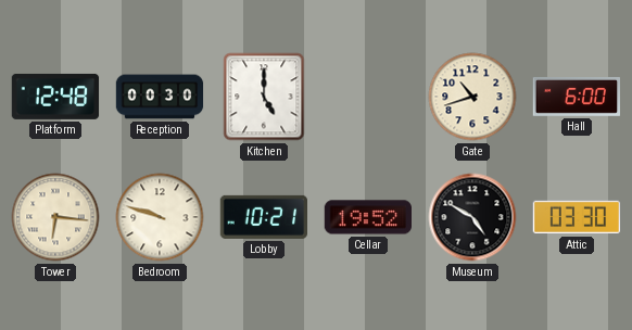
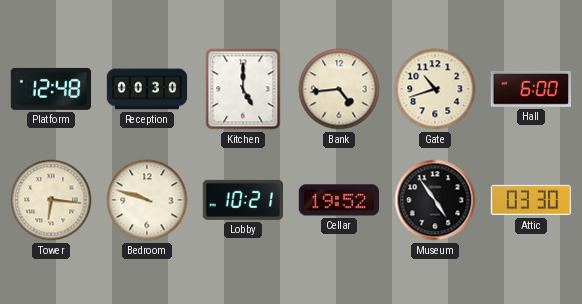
Bank: none -> 4:44
Museum: 4:50 -> 4:54
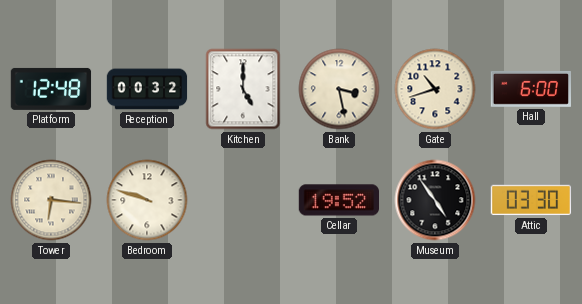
Reception: 00:30 -> 00:32
Bank: 4:44 -> 3:28
Lobby: 10:21 -> none
